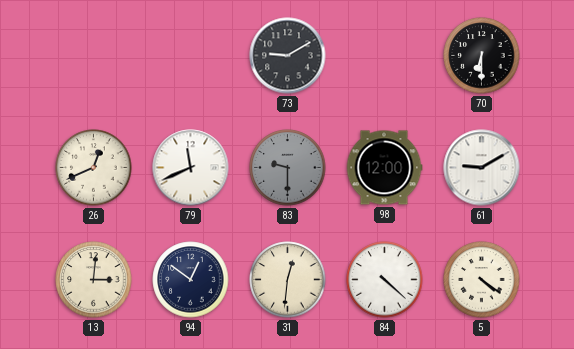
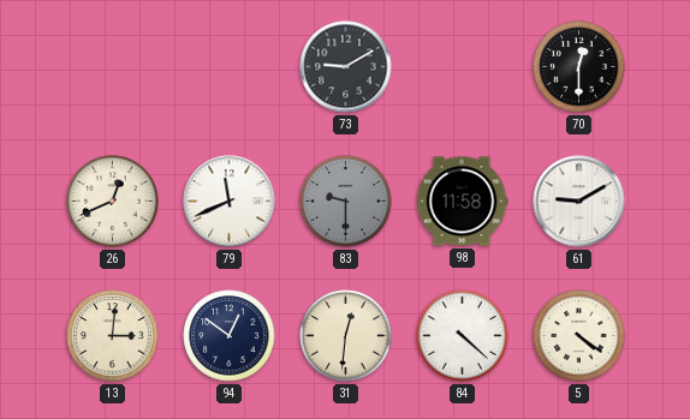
70: 6:30 -> 12:30
98: 12:00 -> 11:58
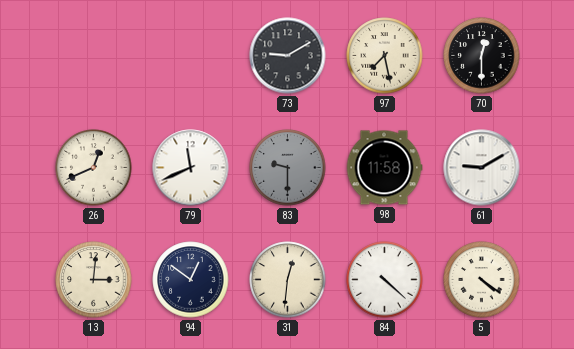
97: none -> 7:28
